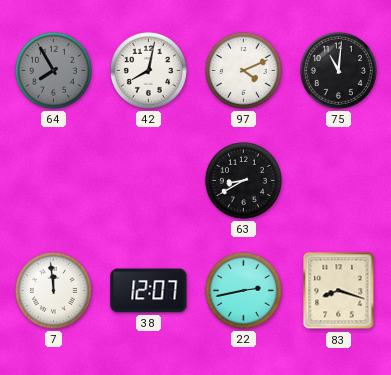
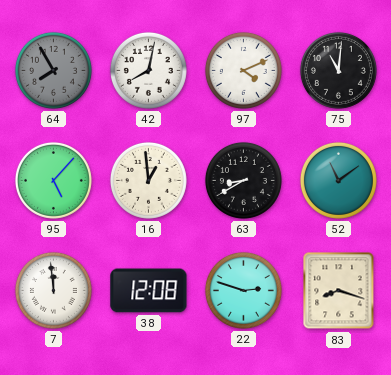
95: none -> 5:07
16: none -> 12:59
52: none -> 11:09
38: 12:07 -> 12:08
22: 2:43 -> 2:48
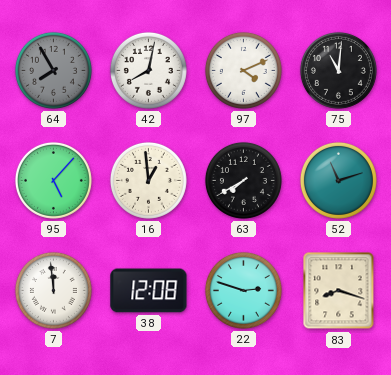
63: 8:40 -> 7:40
52: 11:09 -> 11:12
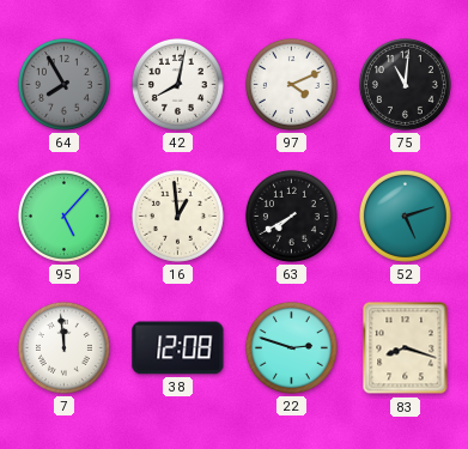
52: 11:12 -> 5:12
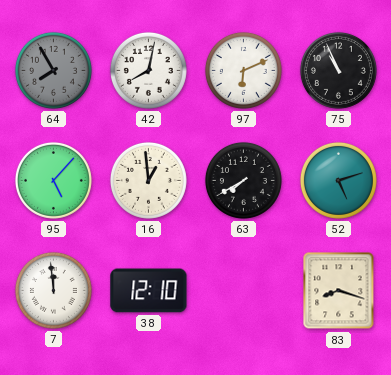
97: 4:11 -> 6:11
75: 11:01 -> 10:56
38: 12:08 -> 12:10
22: 2:48 -> none
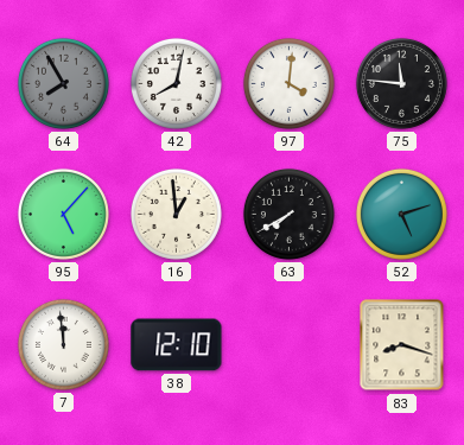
97: 6:11 -> 4:01
75: 10:56 -> 11:46
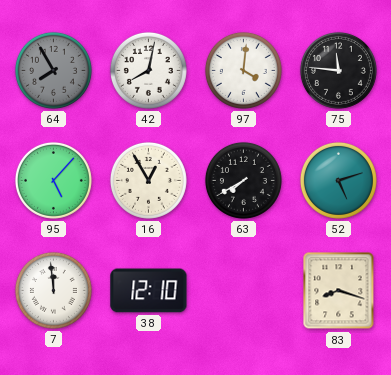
16: 12:59 -> 12:55
